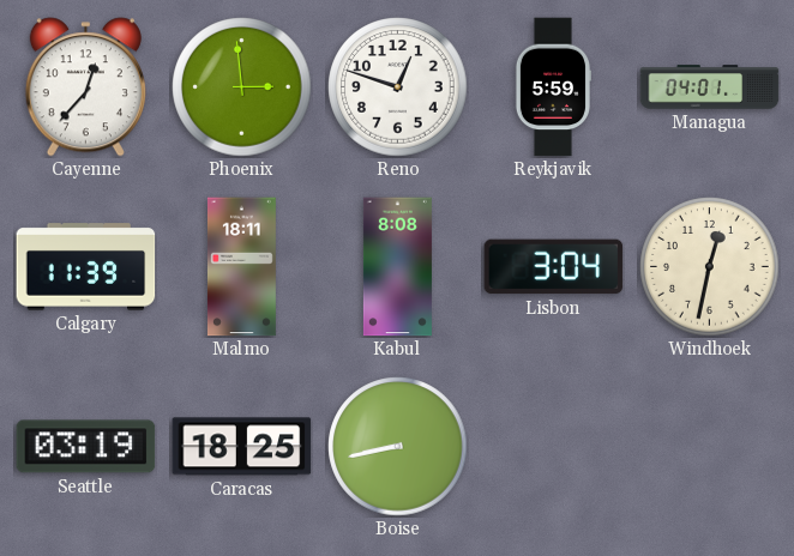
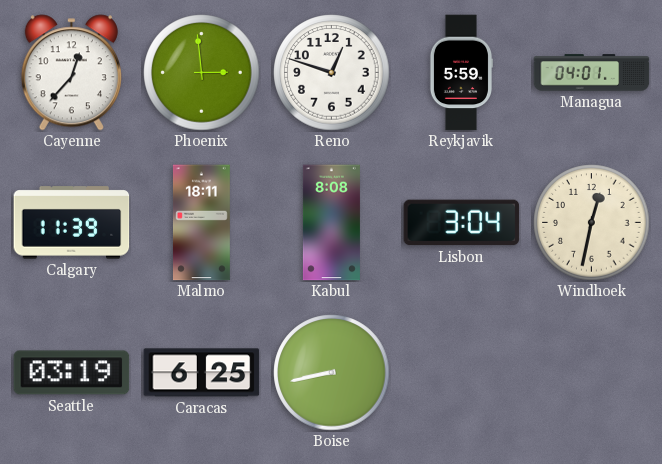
Caracas: 18:25 -> 6:25
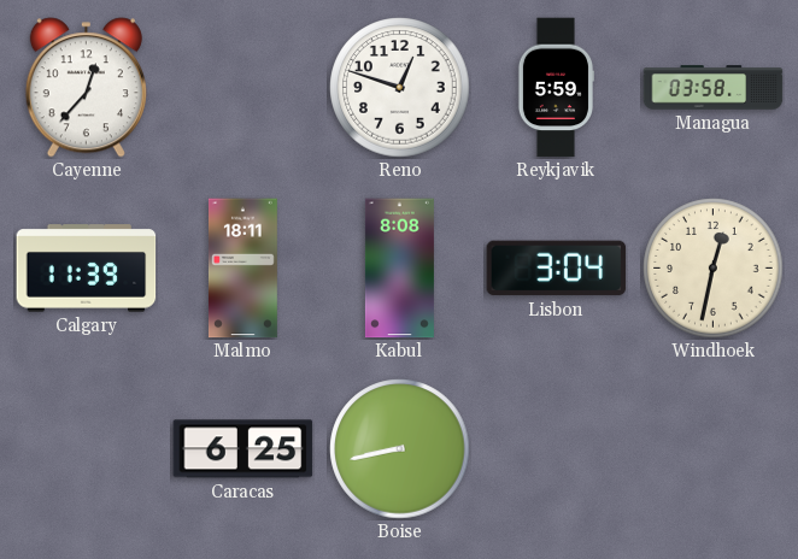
Phoenix: 2:59 -> none
Managua: 04:01 -> 03:58
Seattle: 03:19 -> none
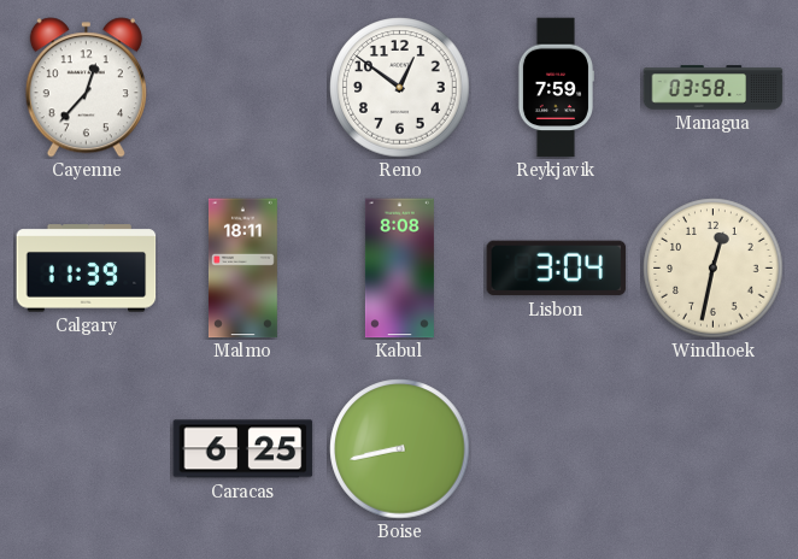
Reno: 12:48 -> 12:51
Reykjavik: 5:59 -> 7:59
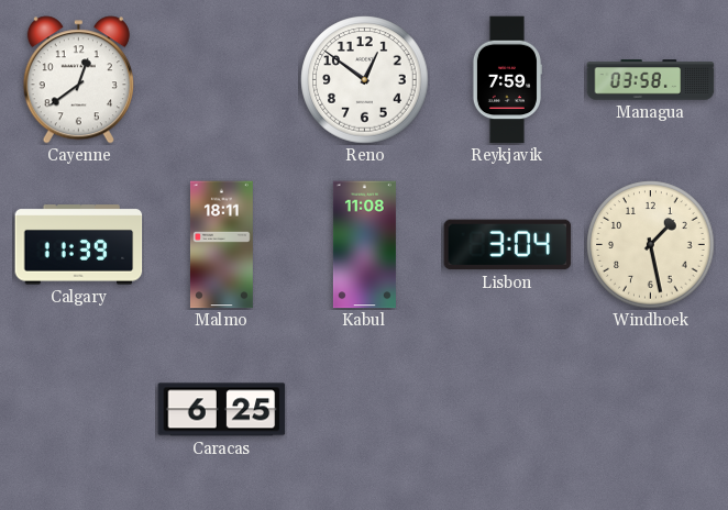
Cayenne: 12:37 -> 12:39
Kabul: 8:08 -> 11:08
Windhoek: 12:32 -> 1:28
Boise: 8:43 -> none
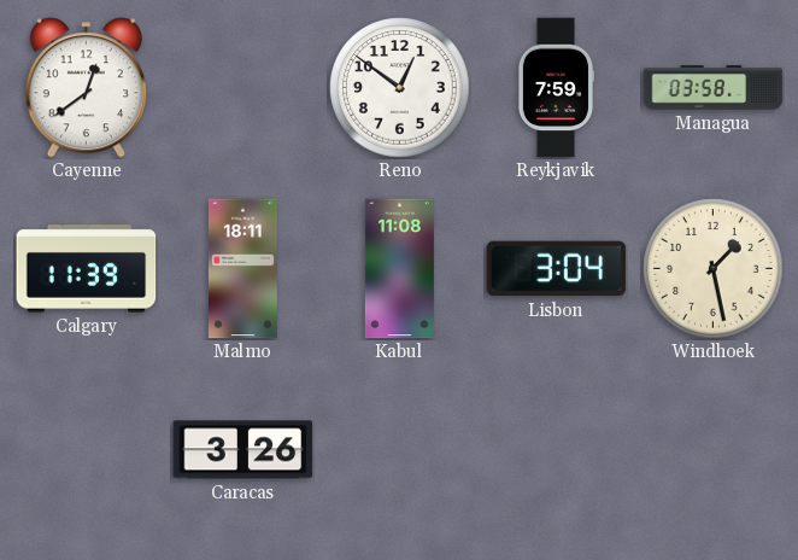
Caracas: 6:25 -> 3:26
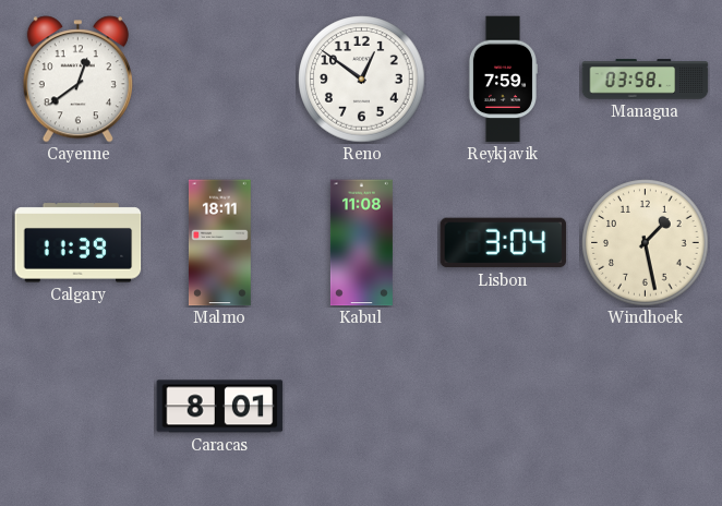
Caracas: 3:26 -> 8:01
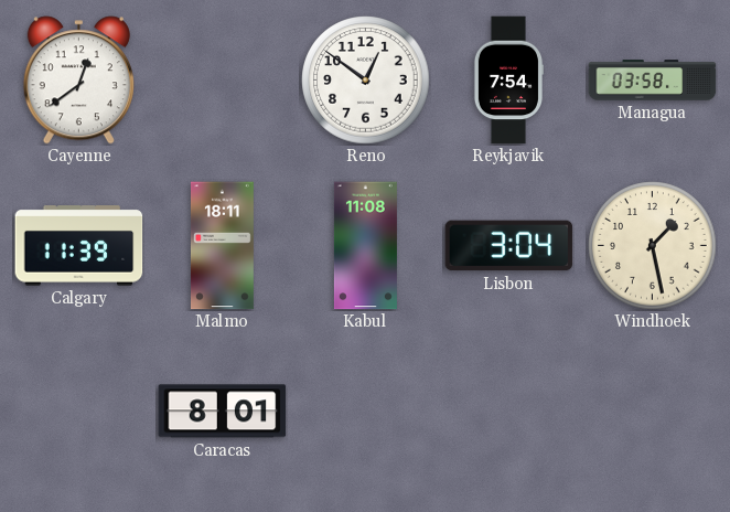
Reykjavik: 7:59 -> 7:54
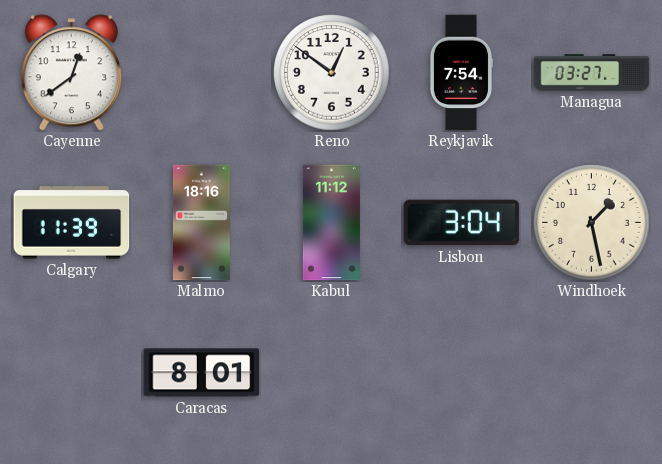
Managua: 03:58 -> 03:27
Malmo: 18:11 -> 18:16
Kabul: 11:08 -> 11:12
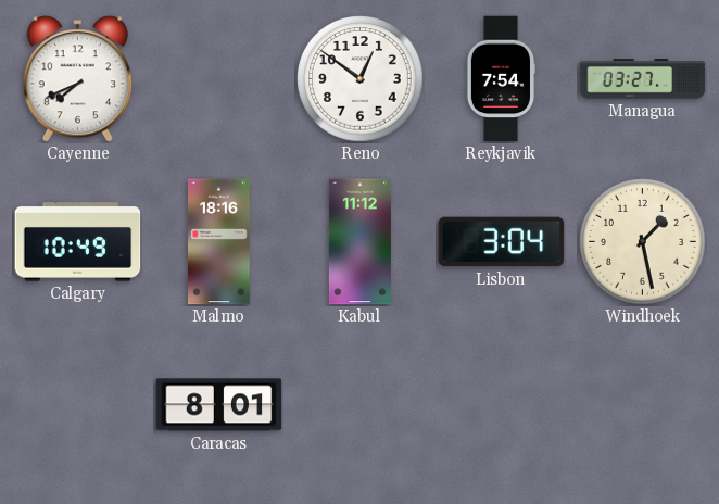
Cayenne: 12:39 -> 7:41
Calgary: 11:39 -> 10:49
